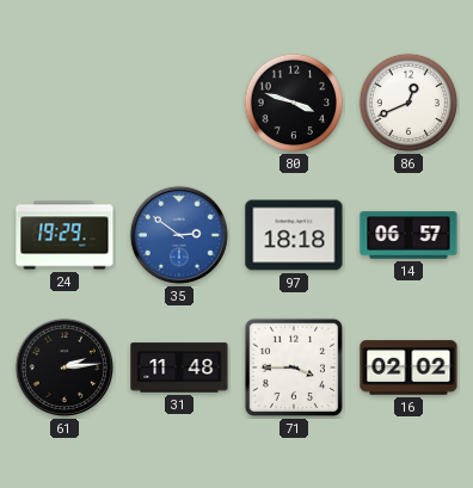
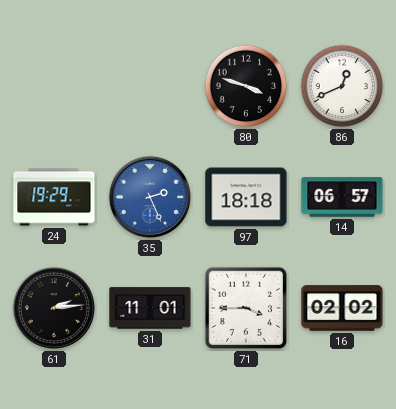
35: 2:51 -> 2:26
31: 11:48 -> 11:01
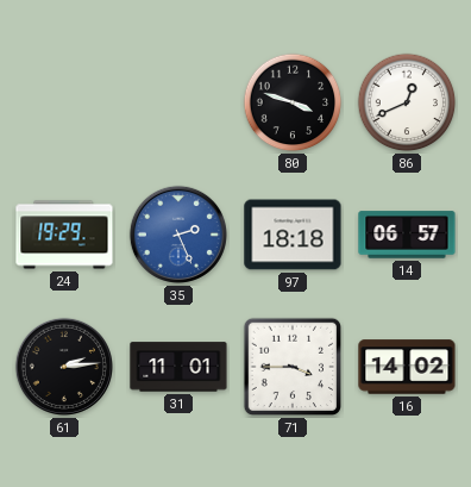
16: 02:02 -> 14:02
